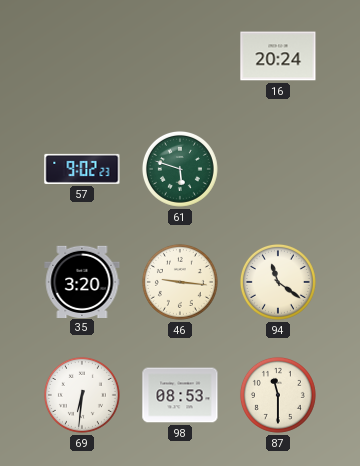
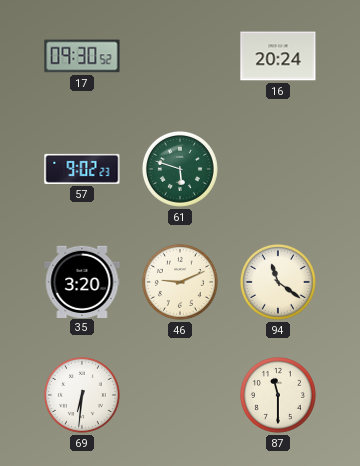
17: none -> 09:30
46: 9:16 -> 9:11
98: 08:53 -> none
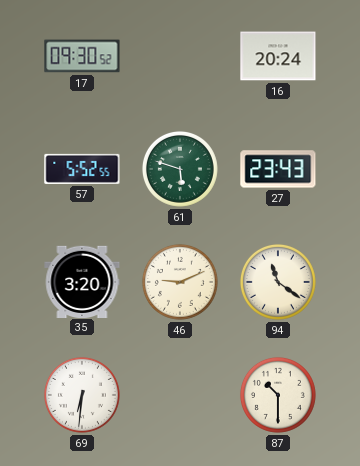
57: 9:02 -> 5:52
27: none -> 23:43
87: 11:30 -> 10:30
